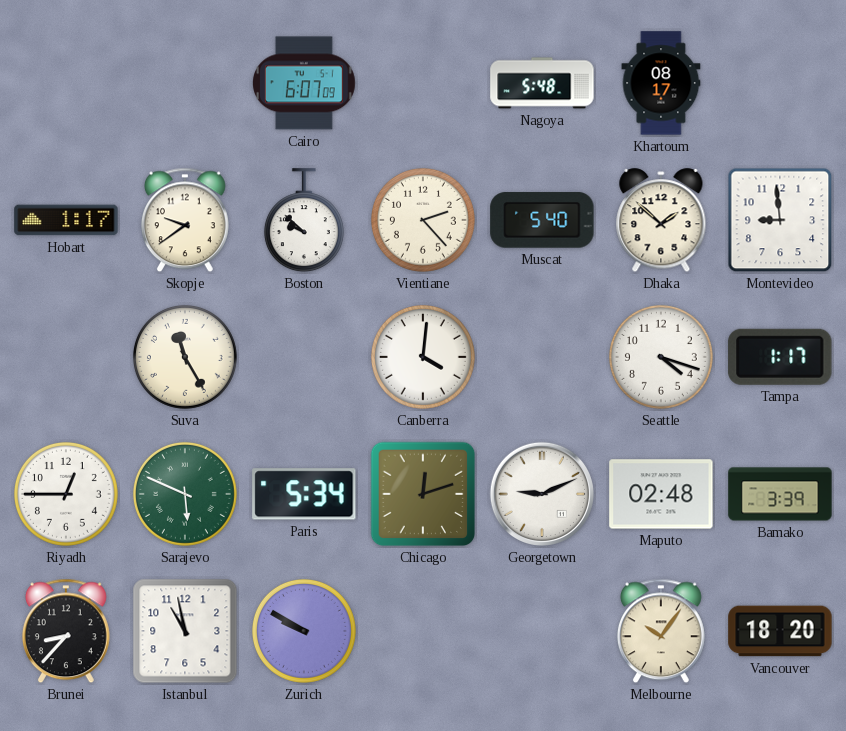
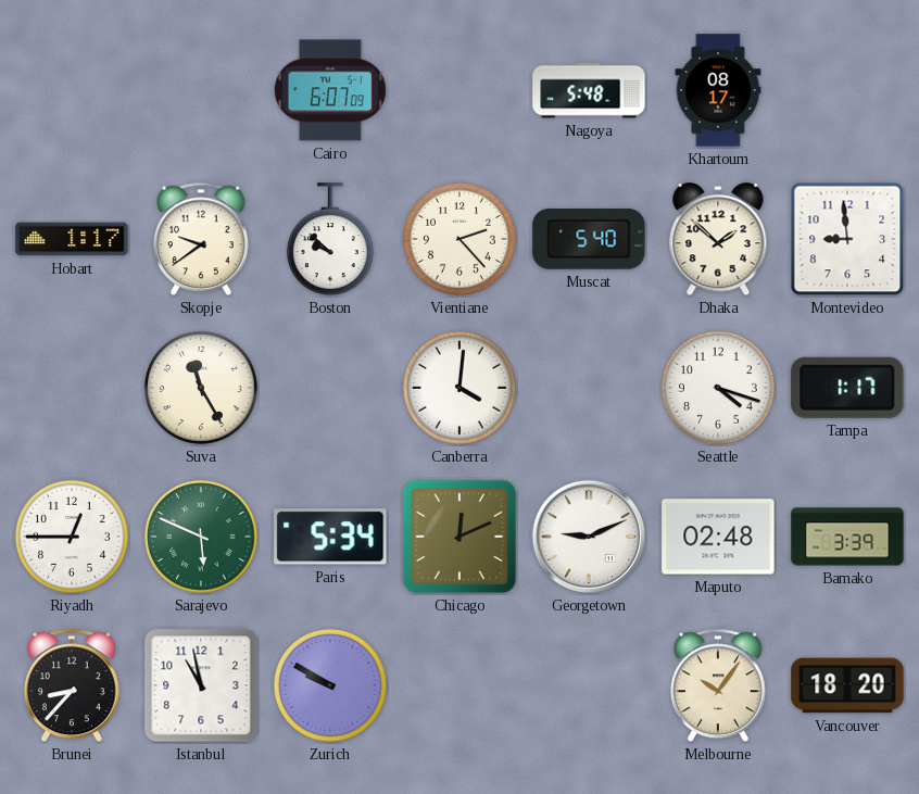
Chicago: 12:12 -> 12:11
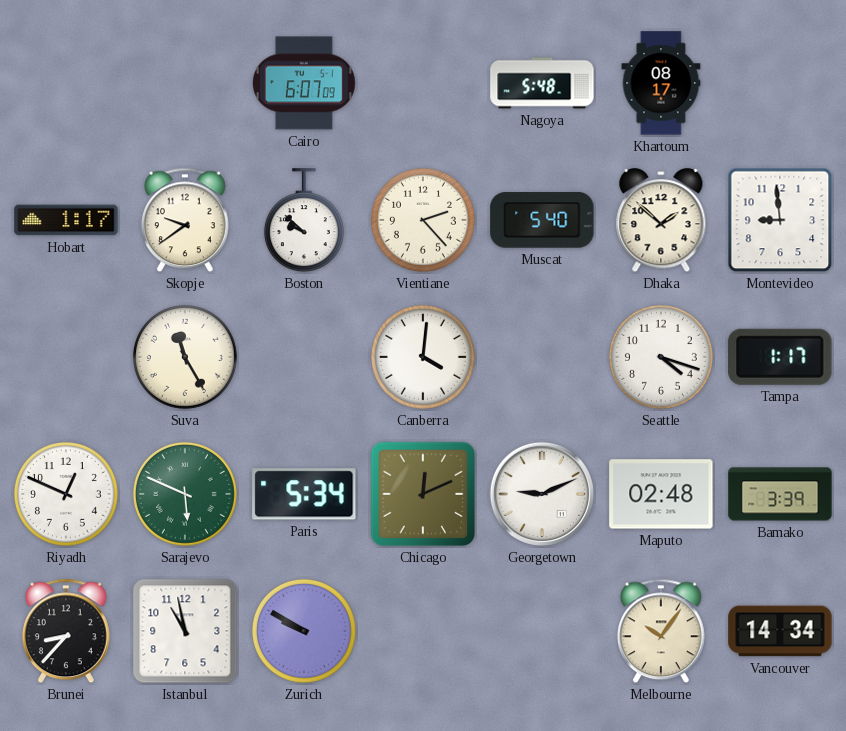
Riyadh: 12:45 -> 12:49
Vancouver: 18:20 -> 14:34
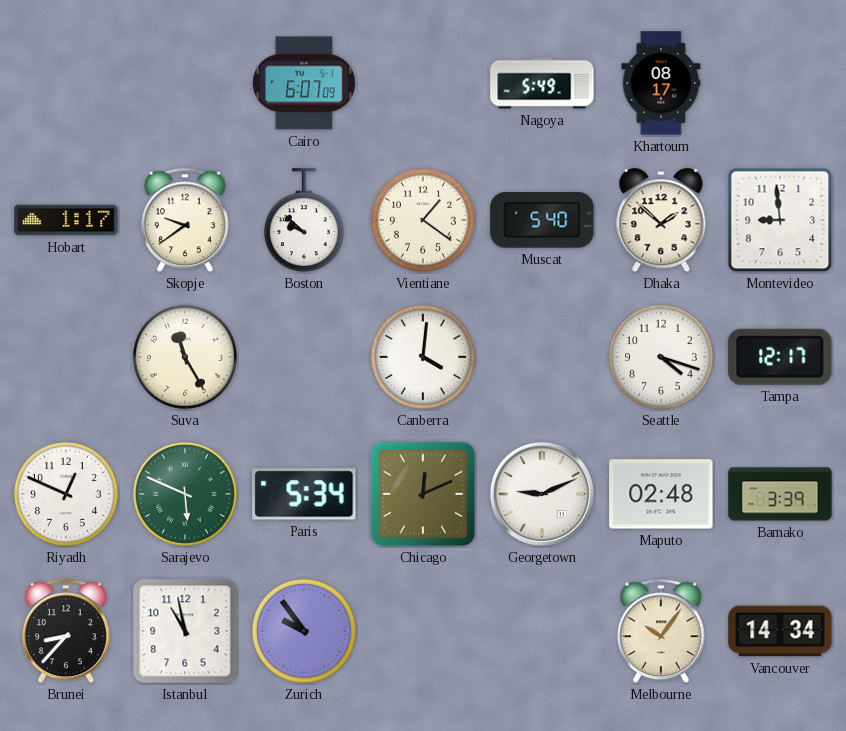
Nagoya: 5:48 -> 5:49
Vientiane: 2:23 -> 1:21
Tampa: 1:17 -> 12:17
Zurich: 9:50 -> 9:54
